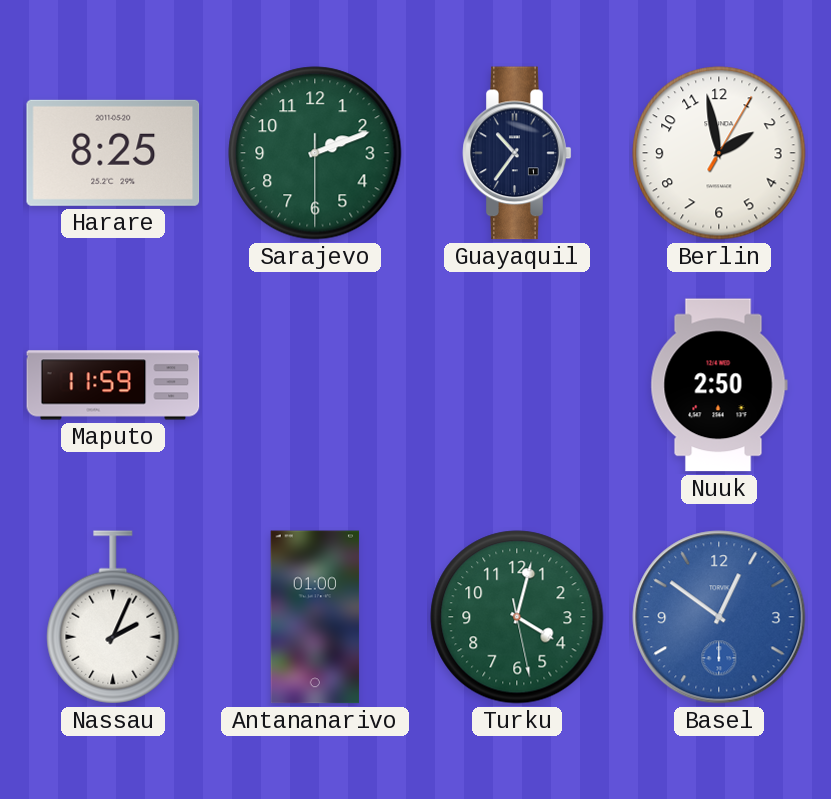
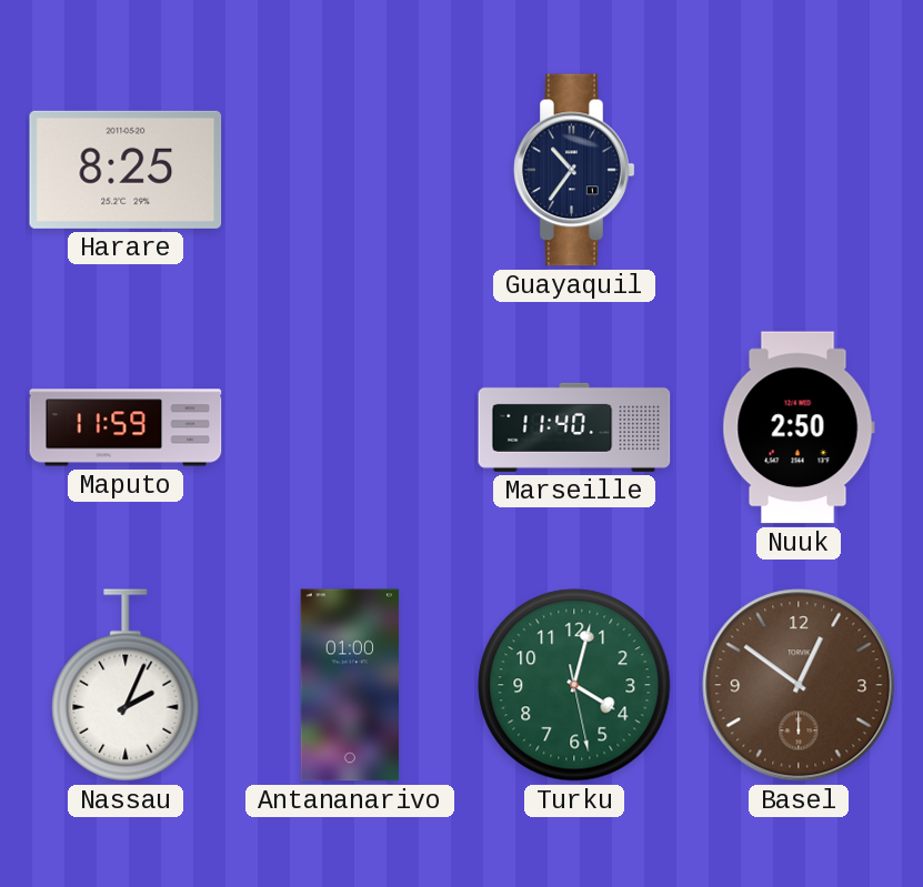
Sarajevo: 2:11 -> none
Berlin: 1:58 -> none
Marseille: none -> 11:40
Basel dial: blue -> brown
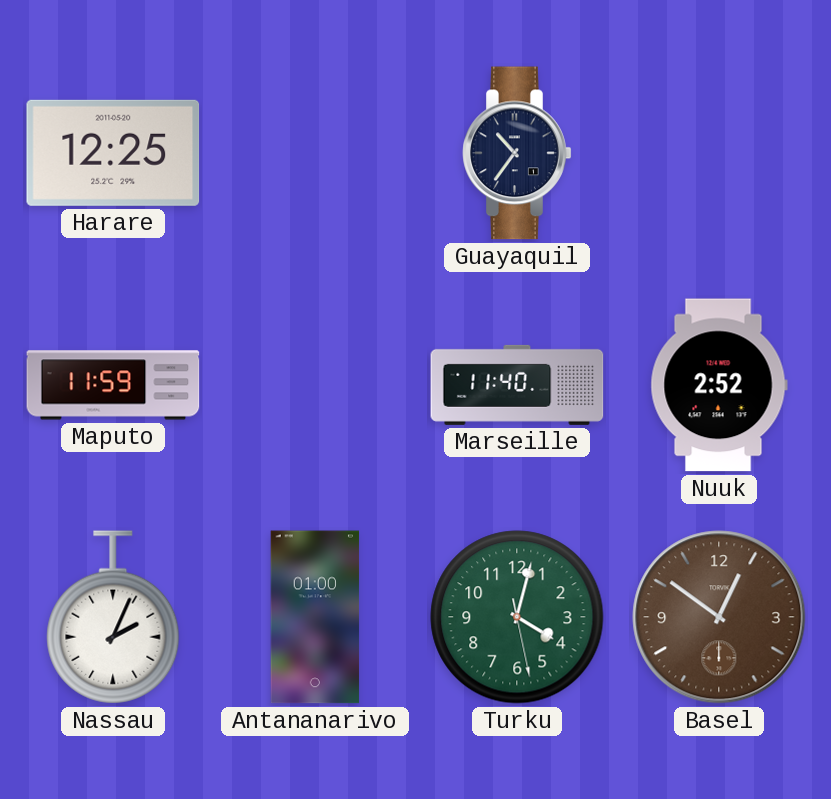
Harare: 8:25 -> 12:25
Nuuk: 2:50 -> 2:52
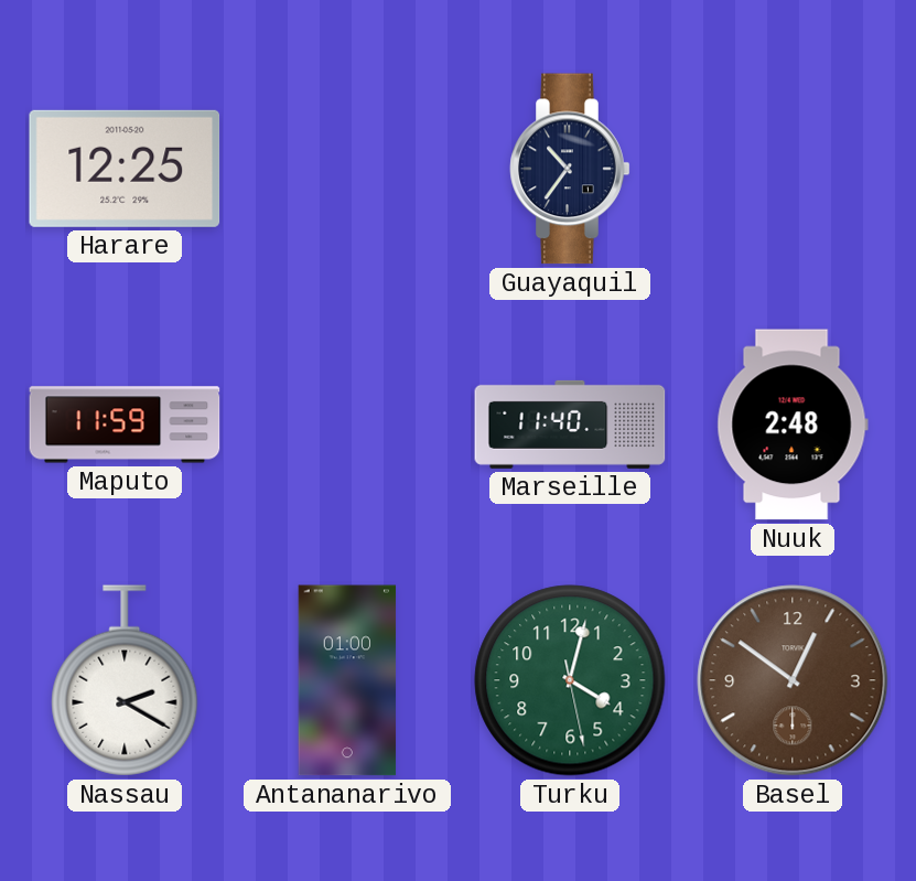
Nuuk: 2:52 -> 2:48
Nassau: 2:04 -> 2:20
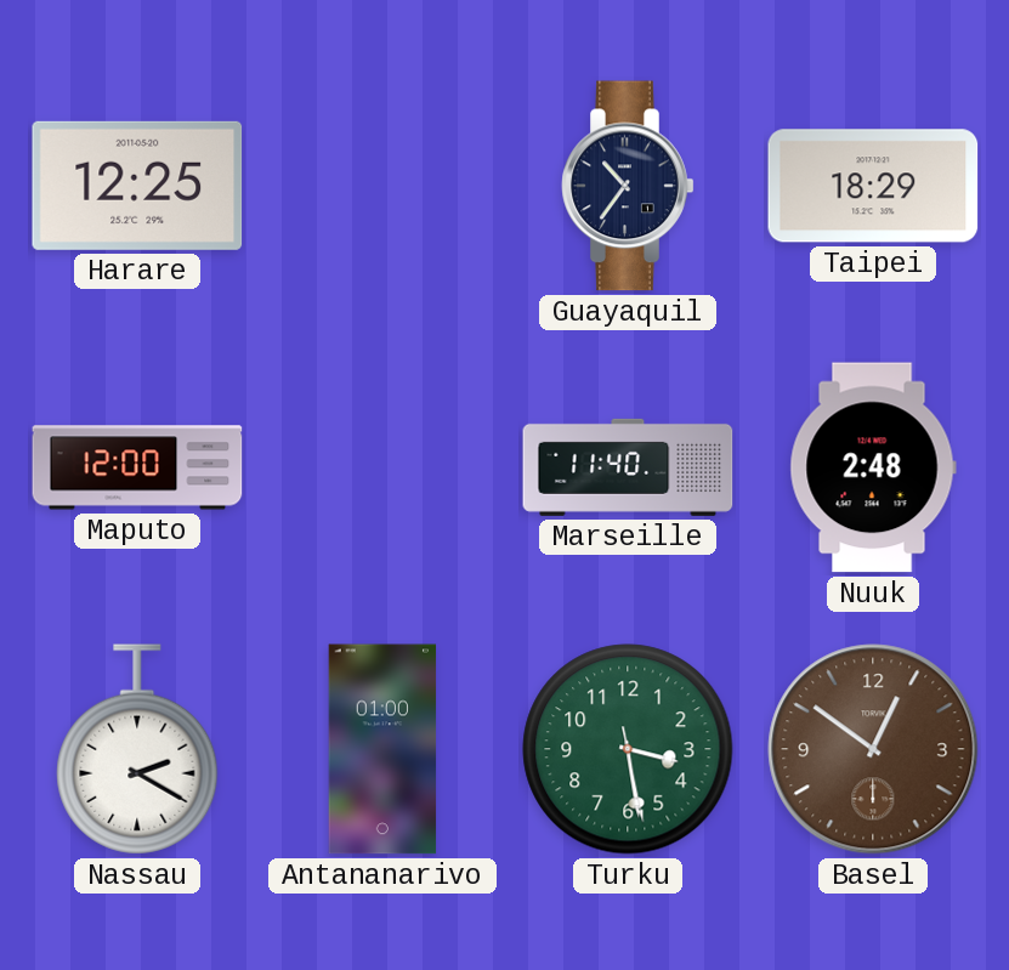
Taipei: none -> 18:29
Maputo: 11:59 -> 12:00
Turku: 4:02 -> 3:28
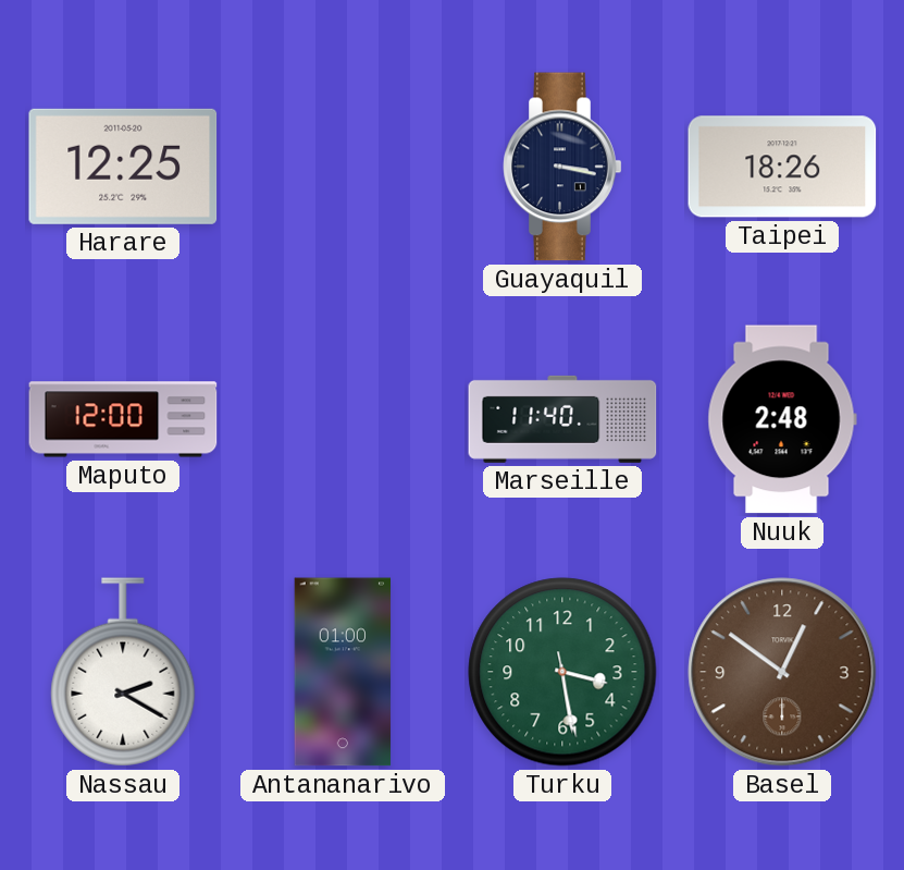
Guayaquil: 10:36 -> 3:17
Taipei: 18:29 -> 18:26
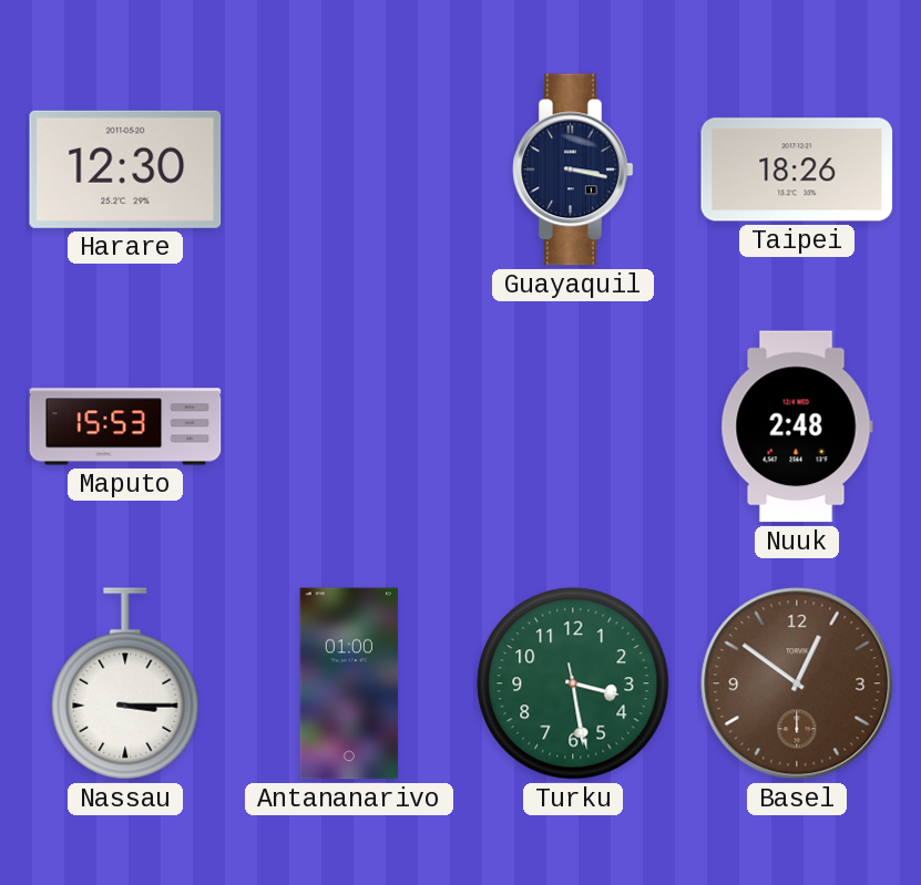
Harare: 12:25 -> 12:30
Maputo: 12:00 -> 15:53
Marseille: 11:40 -> none
Nassau: 2:20 -> 3:15
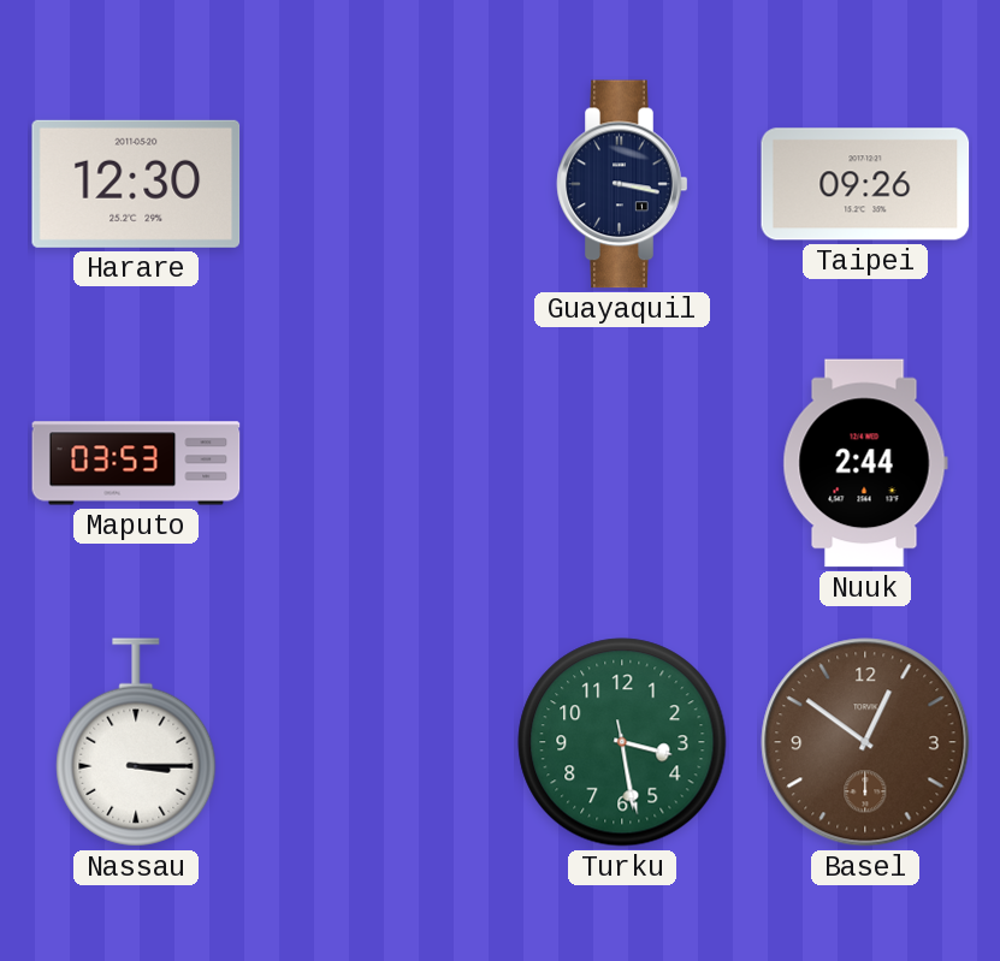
Taipei: 18:26 -> 09:26
Maputo: 15:53 -> 03:53
Nuuk: 2:48 -> 2:44
Antananarivo: 01:00 -> none
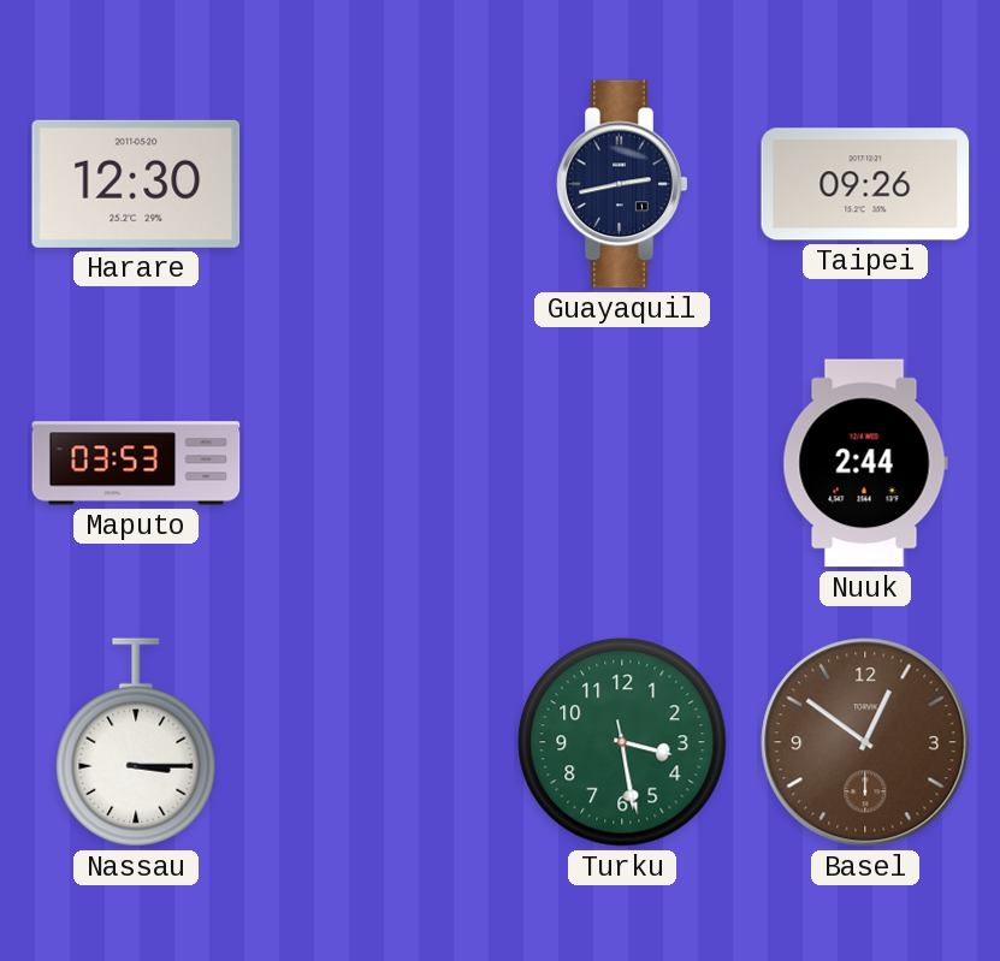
Guayaquil: 3:17 -> 2:43
